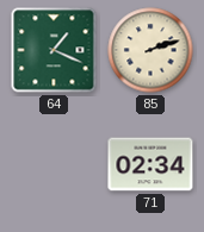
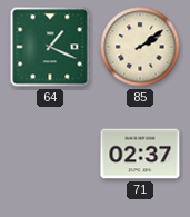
85: 2:12 -> 2:09
71: 02:34 -> 02:37
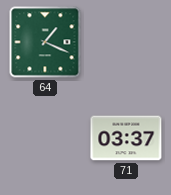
85: 2:09 -> none
71: 02:37 -> 03:37
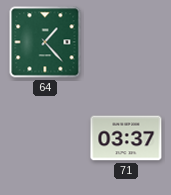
64: 1:19 -> 1:23
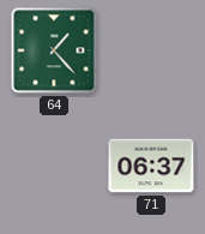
71: 03:37 -> 06:37
